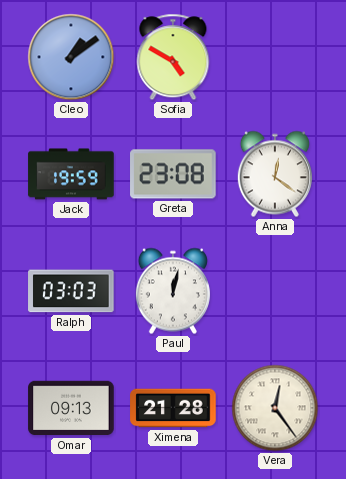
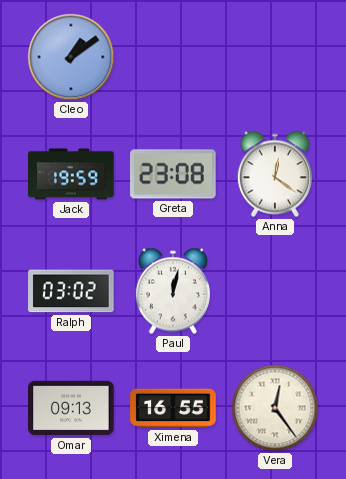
Sofia: 4:50 -> none
Ralph: 03:03 -> 03:02
Ximena: 21:28 -> 16:55
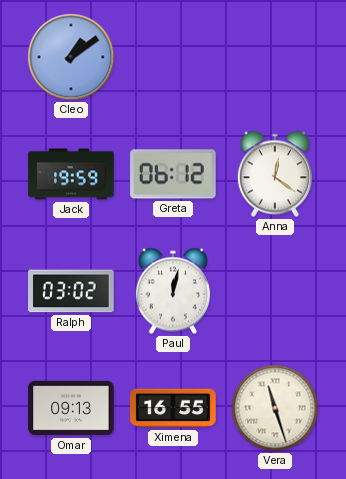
Greta: 23:08 -> 06:12
Vera: 12:24 -> 11:27
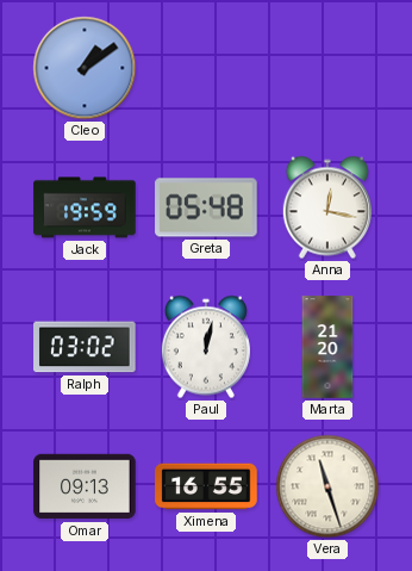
Greta: 06:12 -> 05:48
Anna: 12:21 -> 12:17
Marta: none -> 21:20
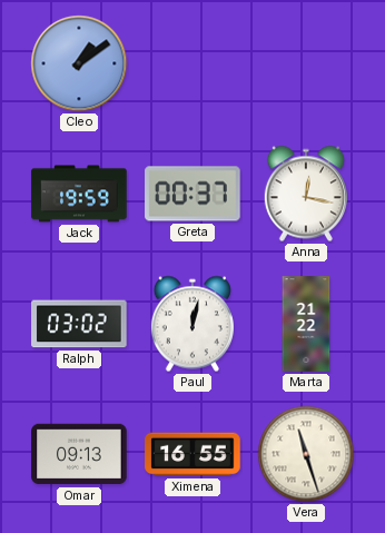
Greta: 05:48 -> 00:37
Marta: 21:20 -> 21:22
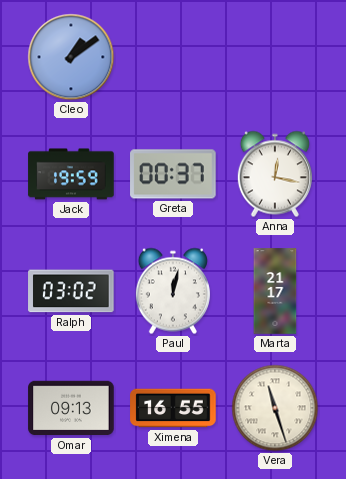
Marta: 21:22 -> 21:17
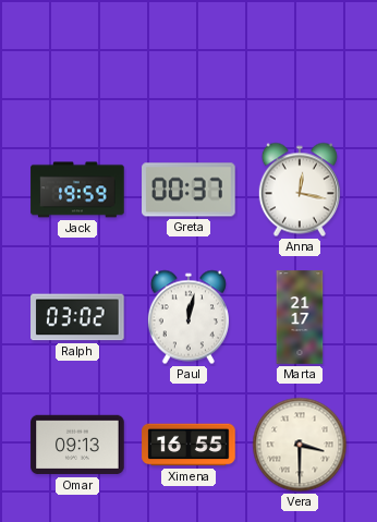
Cleo: 1:09 -> none
Vera: 11:27 -> 3:30
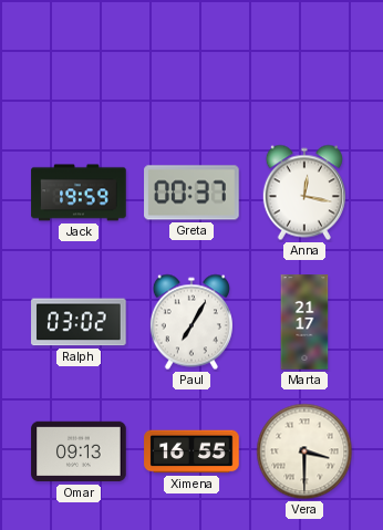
Paul: 12:02 -> 7:05
